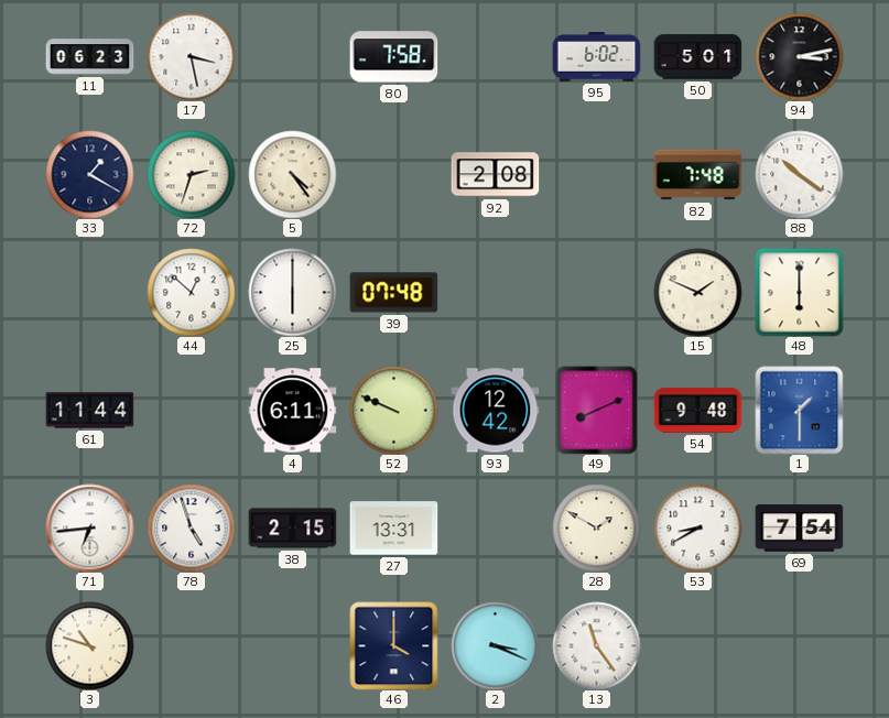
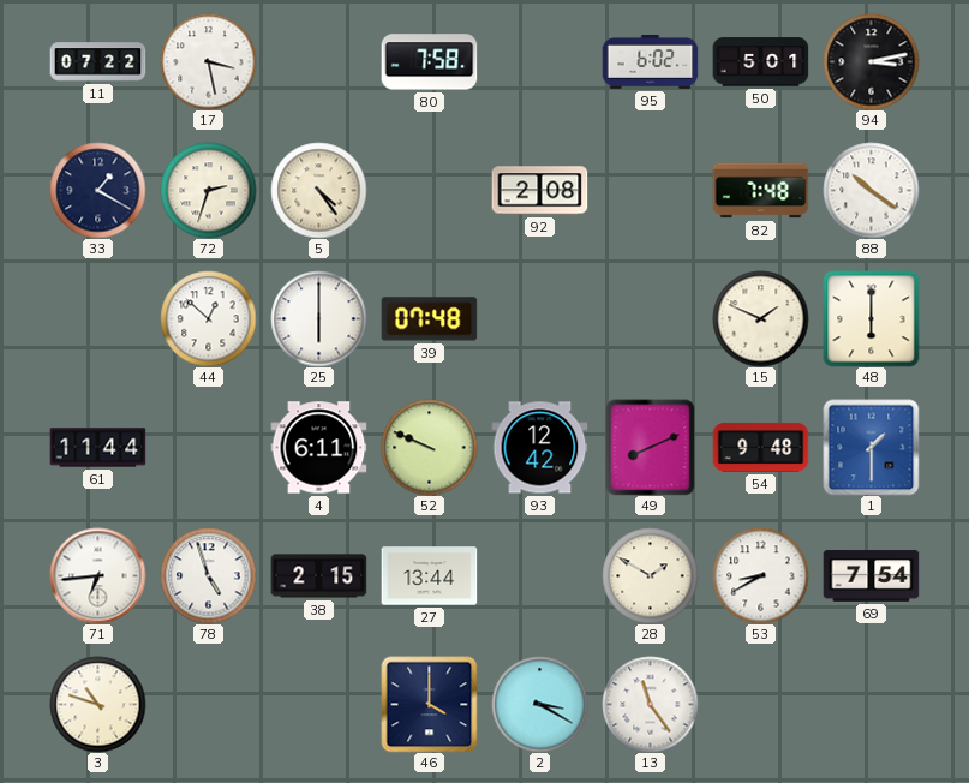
11: 06:23 -> 07:22
27: 13:31 -> 13:44
2: 3:19 -> 3:20
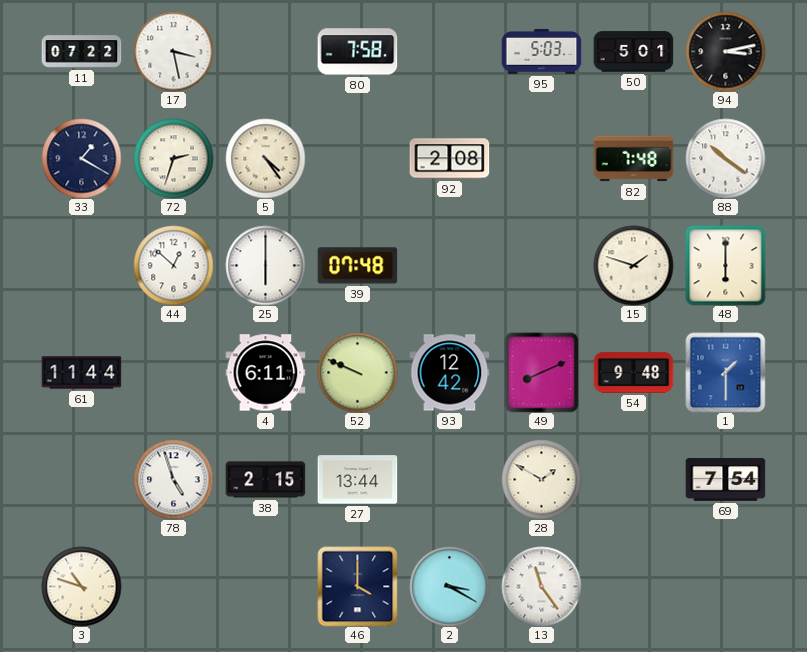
95: 6:02 -> 5:03
15: 1:49 -> 1:48
71: 6:44 -> none
53: 8:40 -> none
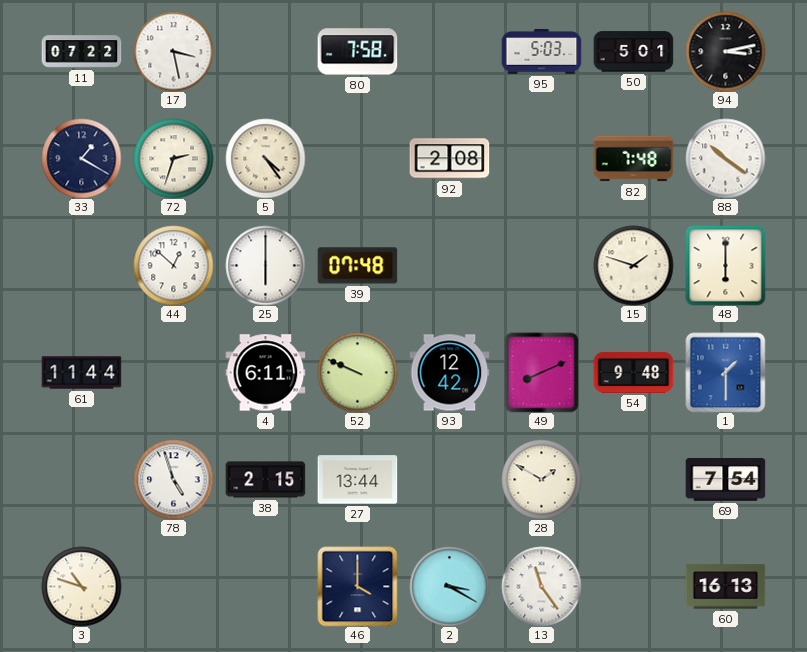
60: none -> 16:13
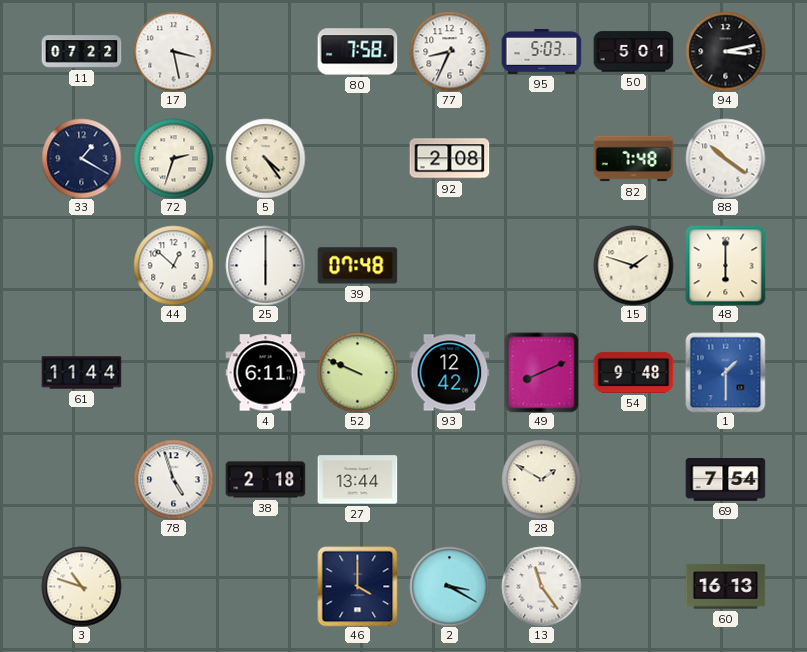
77: none -> 8:34
38: 2:15 -> 2:18
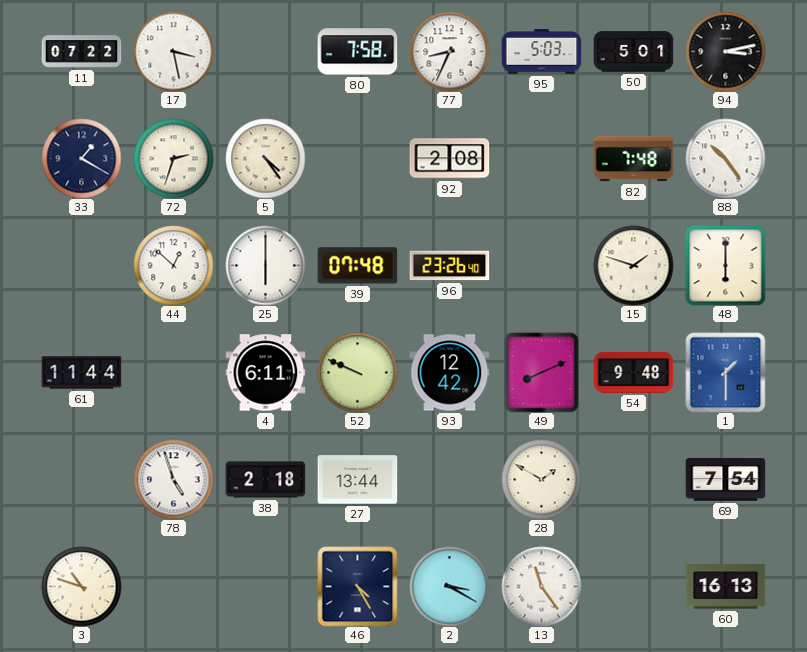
88: 10:21 -> 10:24
96: none -> 23:26
46: 4:00 -> 4:25
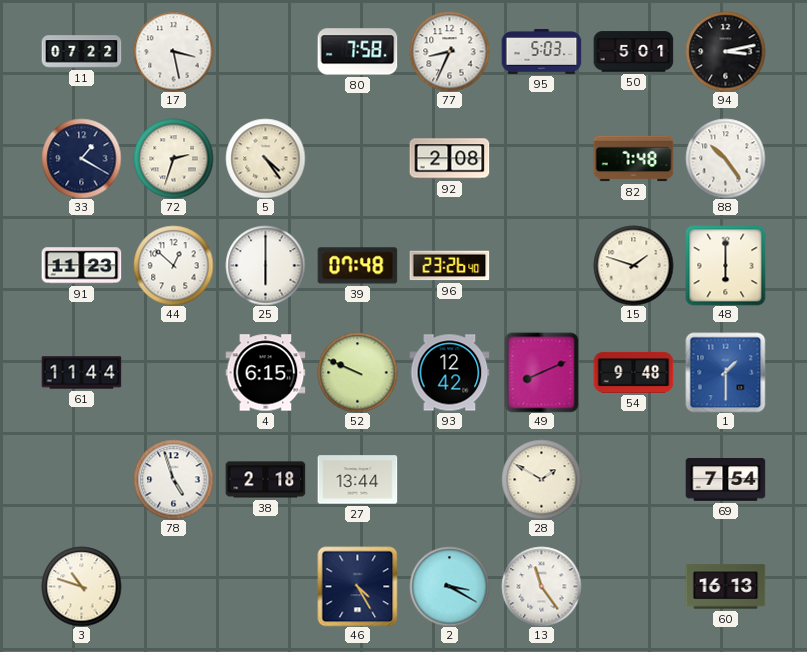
91: none -> 11:23
4: 6:11 -> 6:15
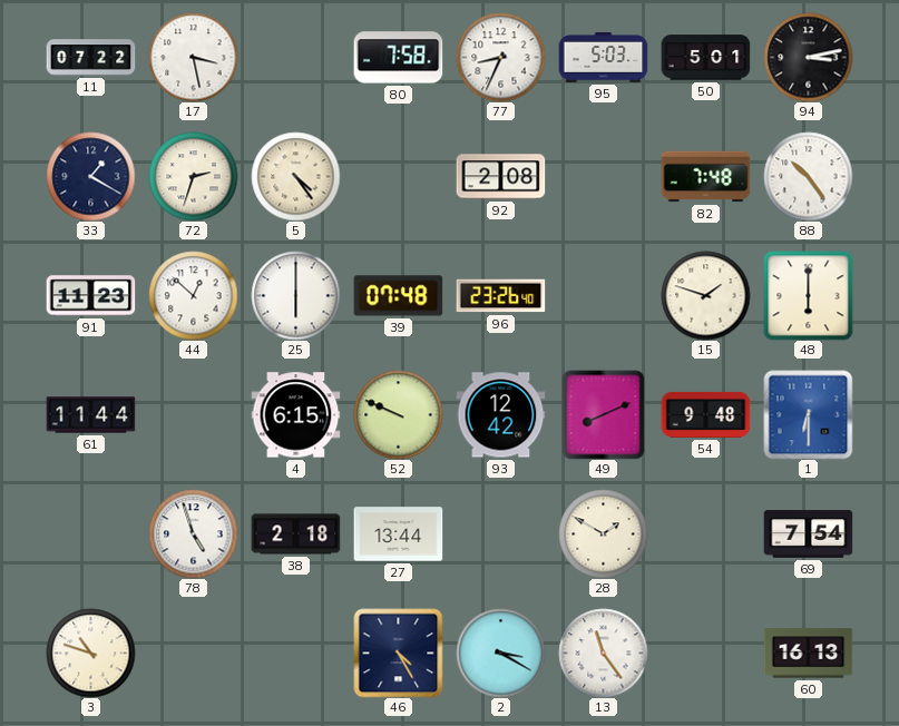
1: 1:30 -> 6:30
